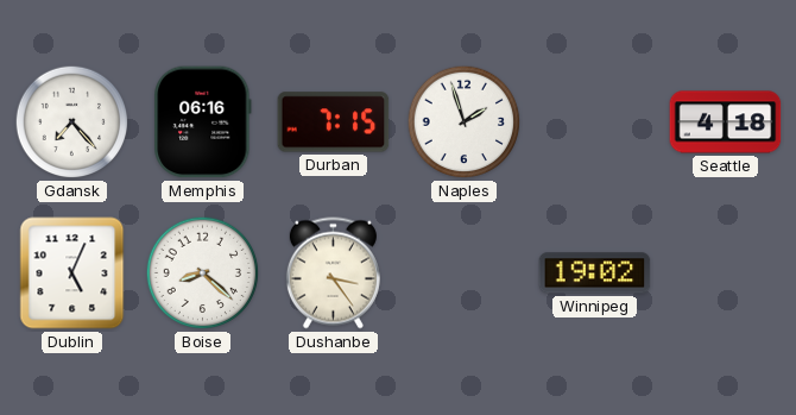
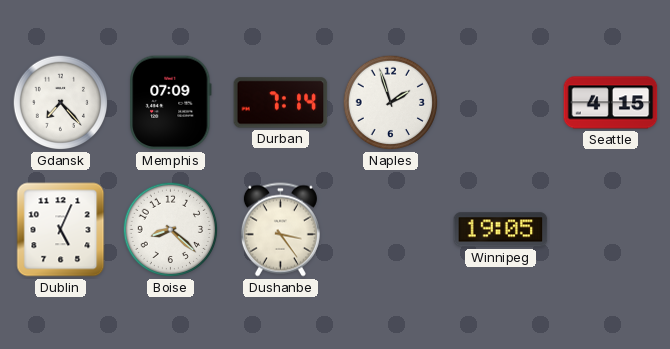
Memphis: 06:16 -> 07:09
Durban: 7:15 -> 7:14
Seattle: 4:18 -> 4:15
Winnipeg: 19:02 -> 19:05
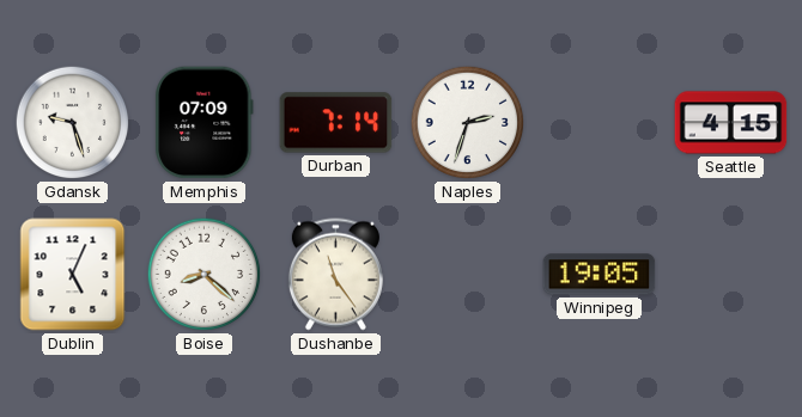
Gdansk: 7:23 -> 9:27
Naples: 1:57 -> 2:33
Dushanbe: 3:24 -> 11:24
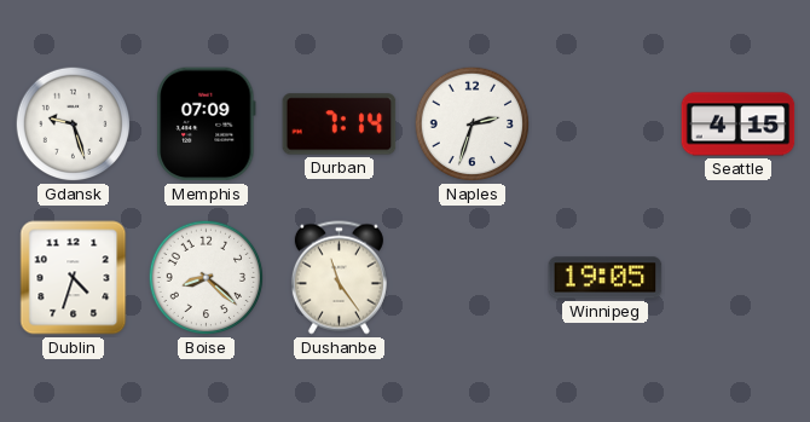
Dublin: 5:04 -> 4:33
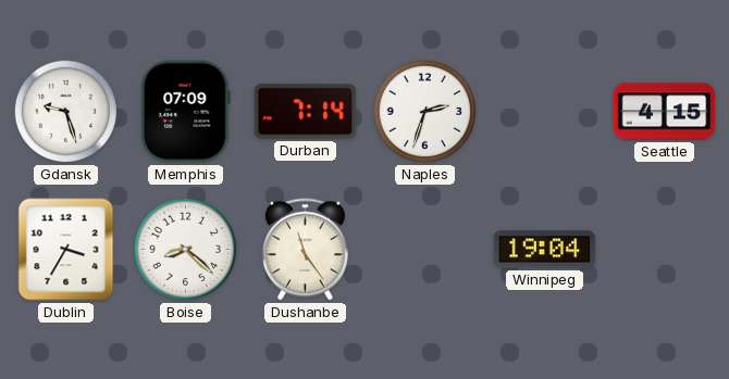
Dublin: 4:33 -> 3:35
Winnipeg: 19:05 -> 19:04
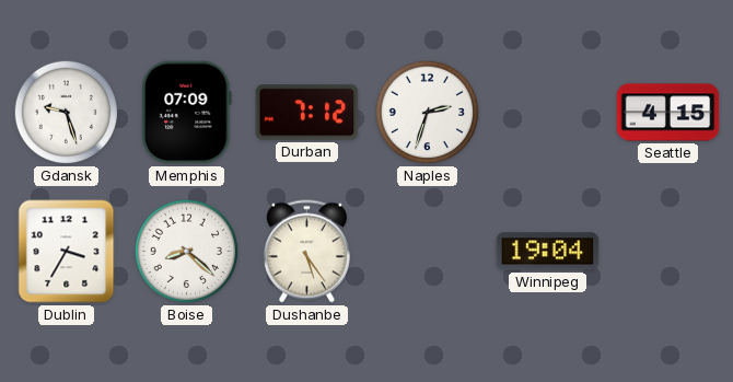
Durban: 7:14 -> 7:12
Dushanbe: 11:24 -> 5:24
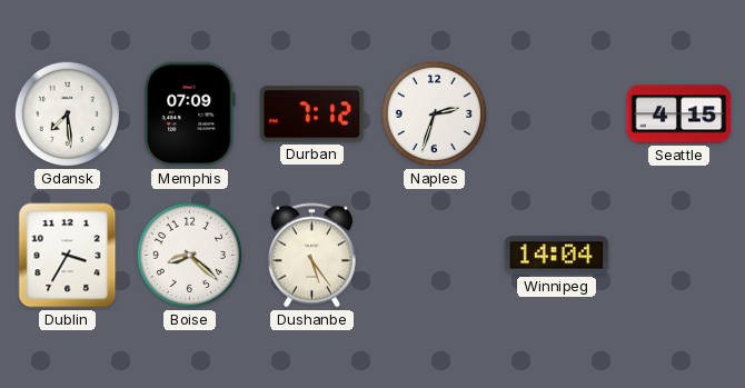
Gdansk: 9:27 -> 7:29
Winnipeg: 19:04 -> 14:04
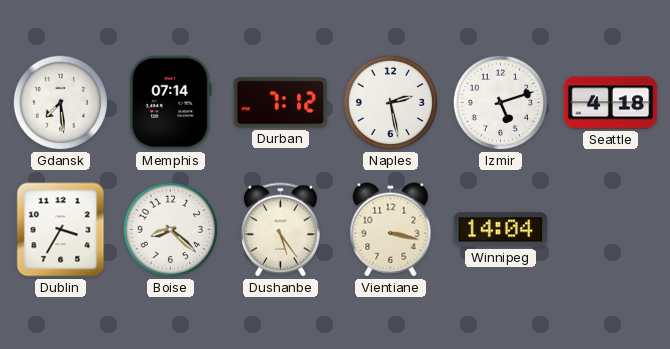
Memphis: 07:09 -> 07:14
Naples: 2:33 -> 2:28
Izmir: none -> 5:12
Seattle: 4:15 -> 4:18
Vientiane: none -> 3:17
